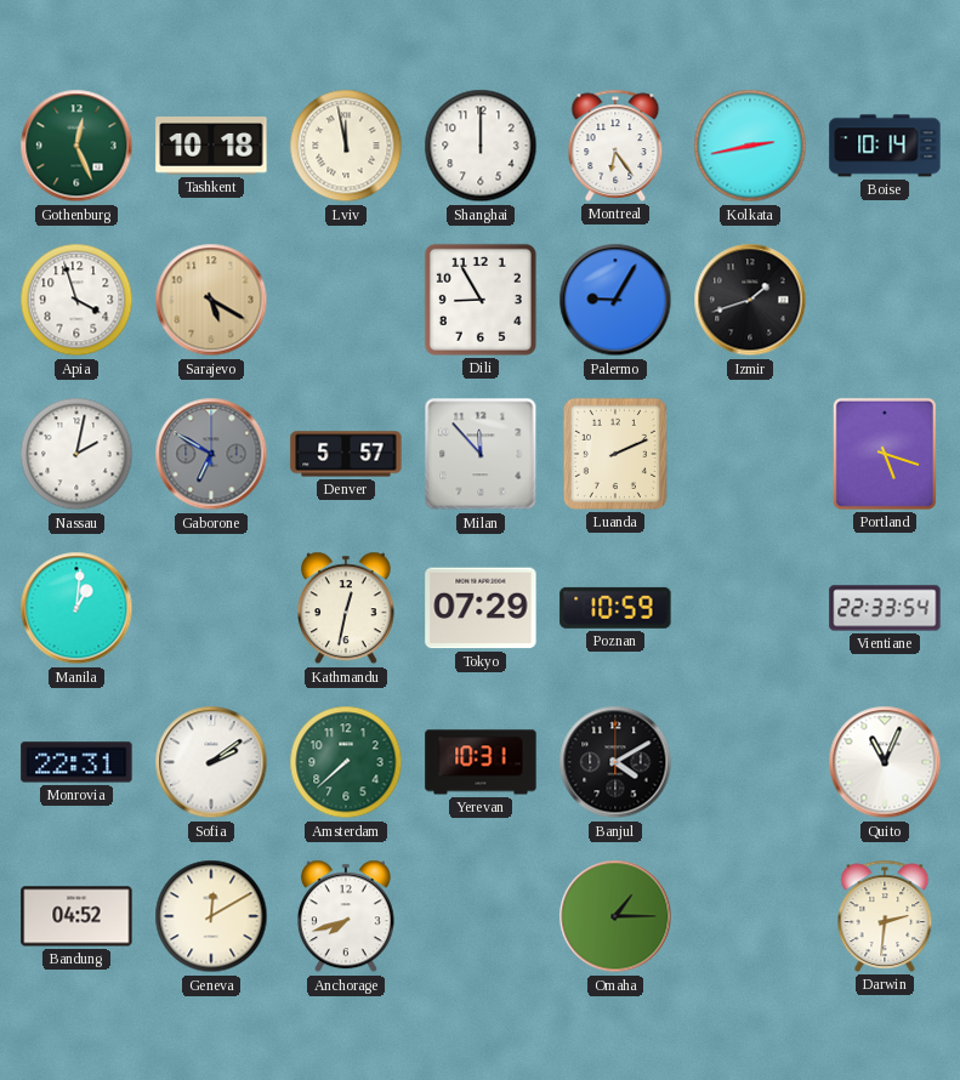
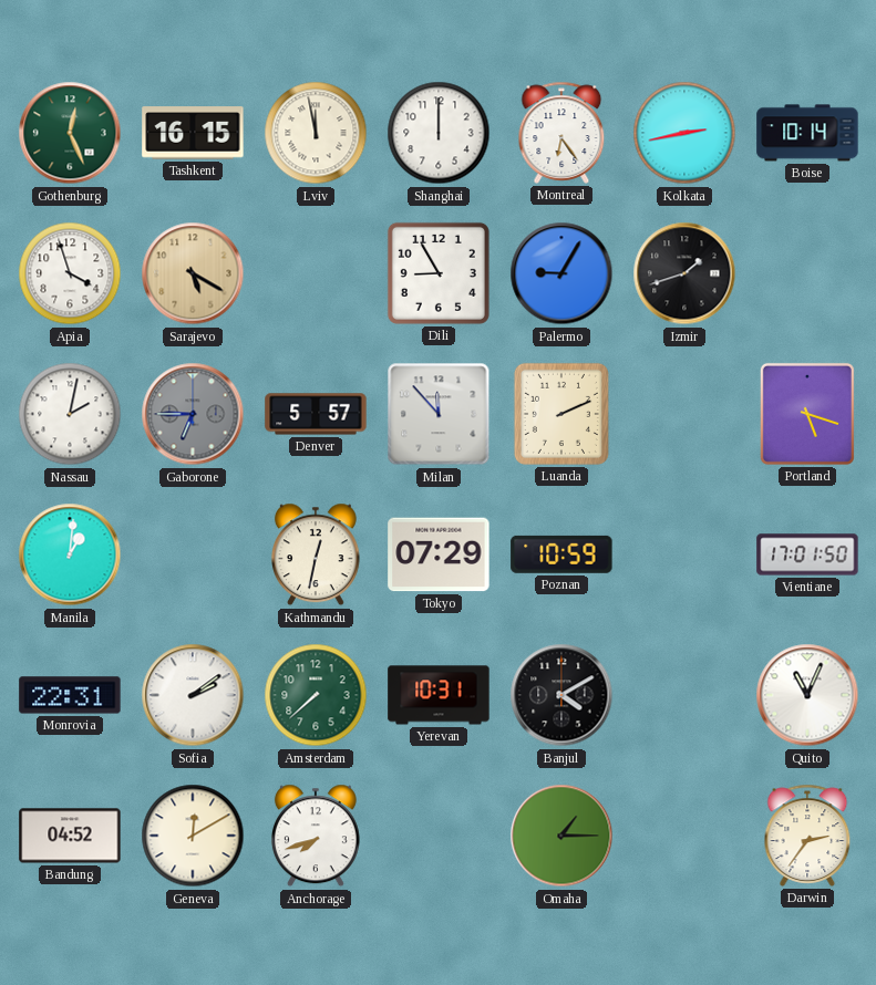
Tashkent: 10:18 -> 16:15
Gaborone: 6:50 -> 6:45
Vientiane: 22:33 -> 17:01
Darwin: 2:31 -> 2:36
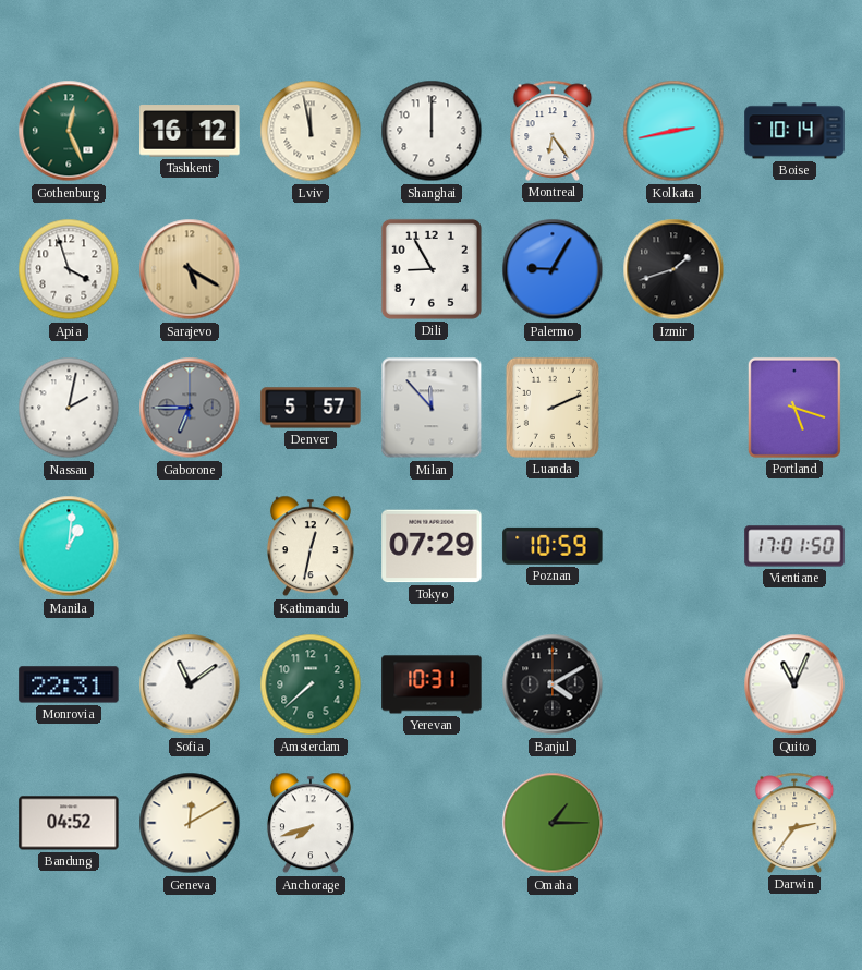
Tashkent: 16:15 -> 16:12
Sofia: 2:09 -> 11:09
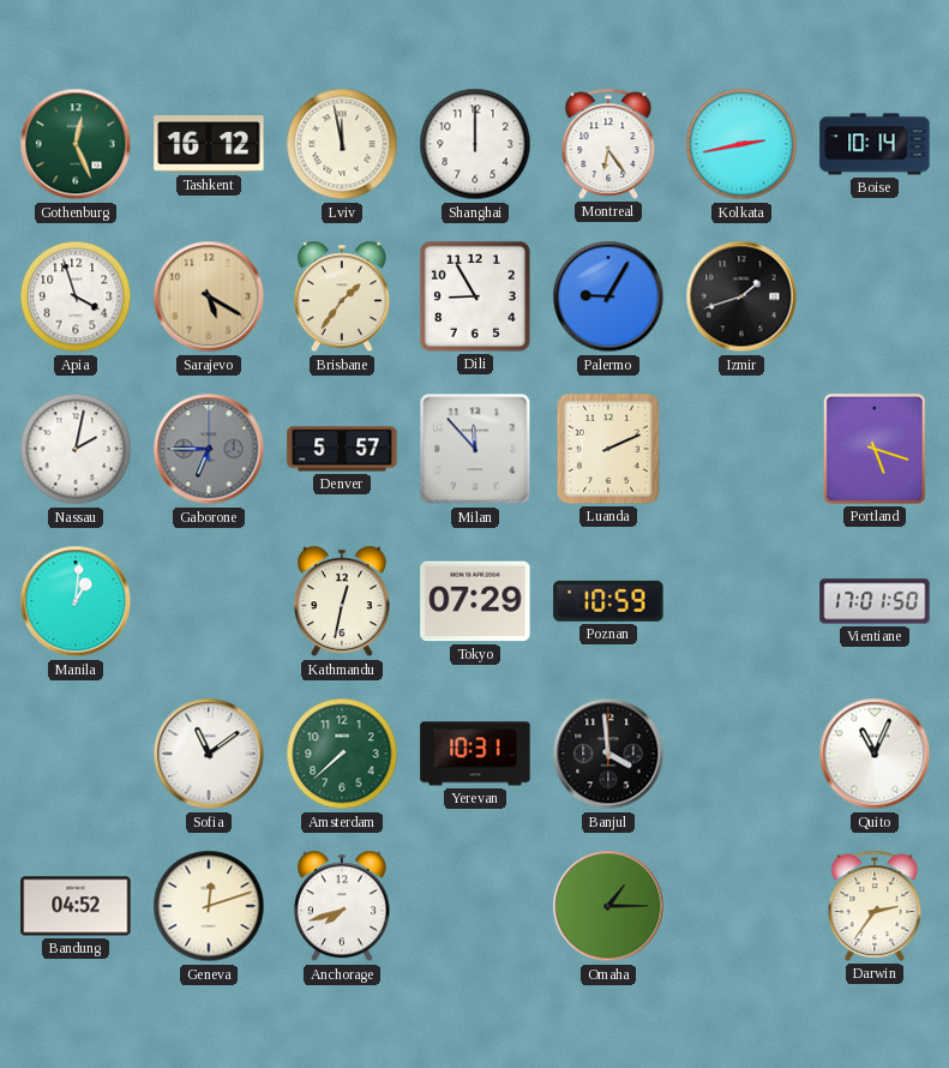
Brisbane: none -> 1:36
Monrovia: 22:31 -> none
Banjul: 4:10 -> 3:59
Geneva: 12:10 -> 12:12
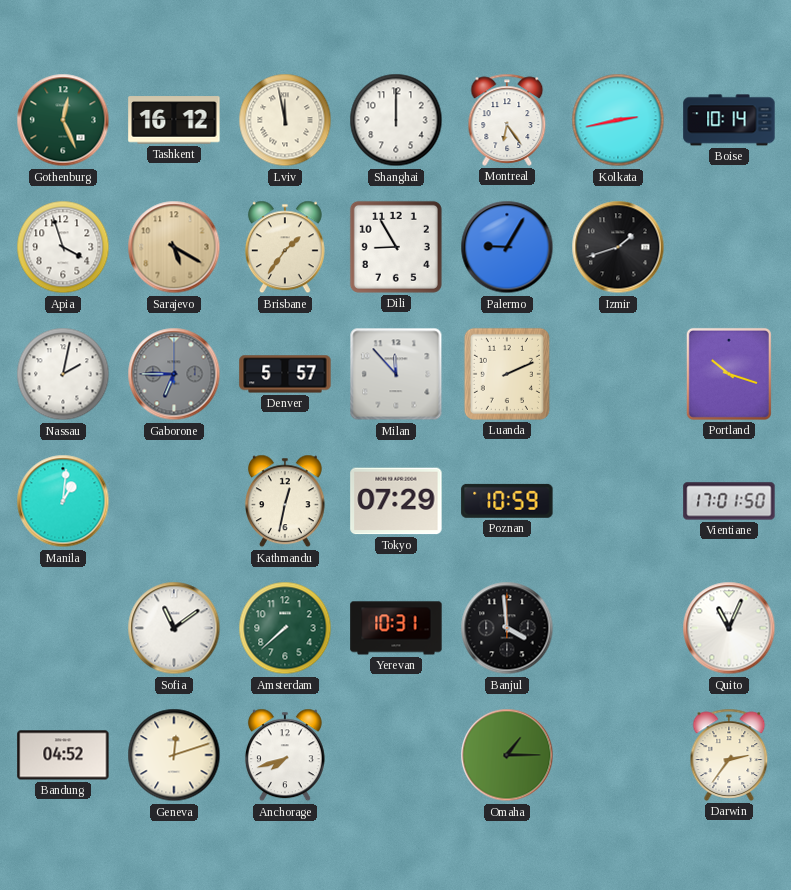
Portland: 5:18 -> 10:18
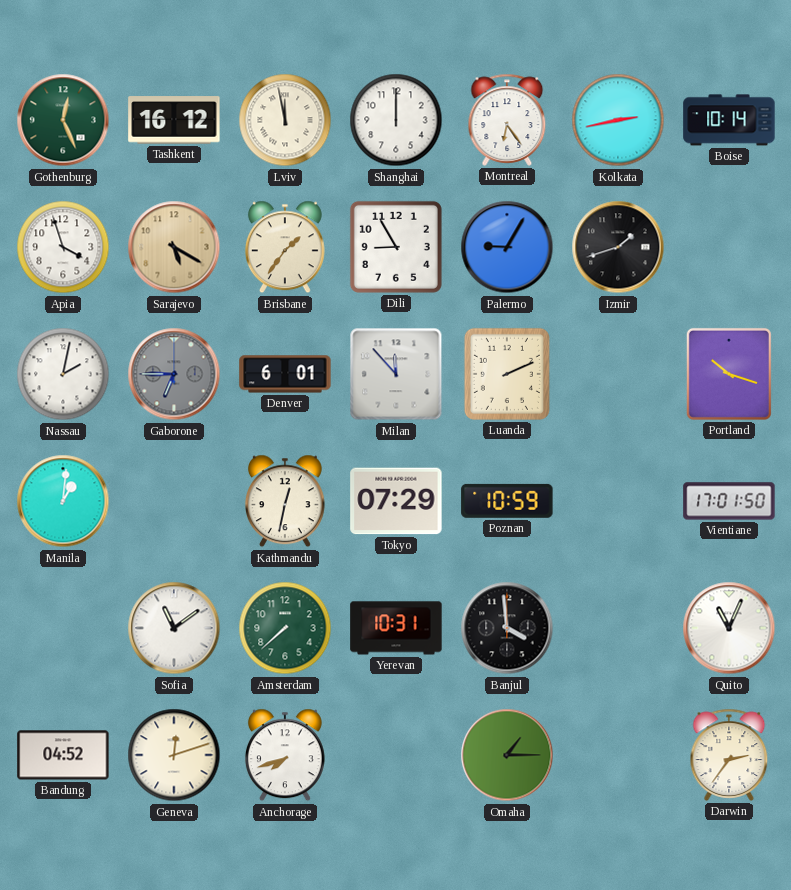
Denver: 5:57 -> 6:01
